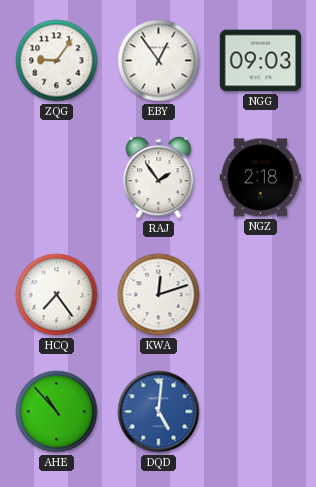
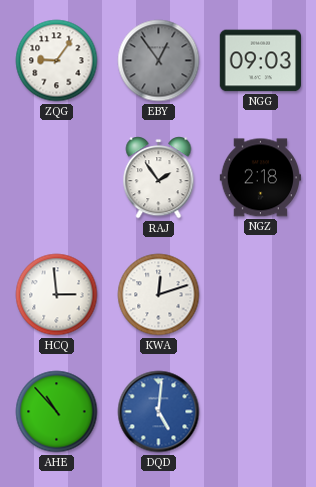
EBY dial: white -> grey
HCQ: 7:24 -> 2:59
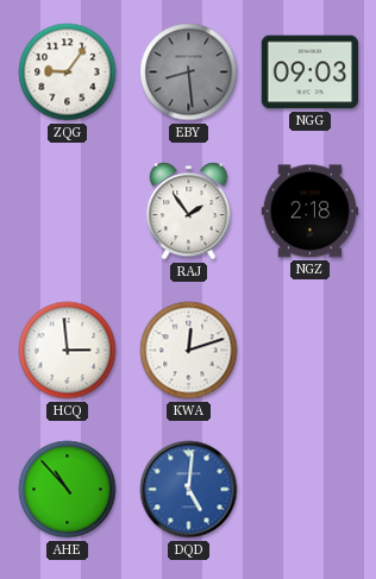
EBY: 12:54 -> 8:29
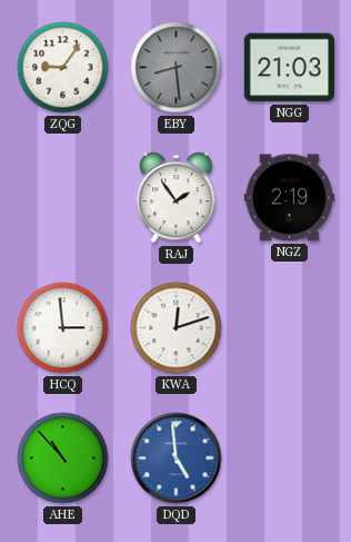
NGG: 09:03 -> 21:03
NGZ: 2:18 -> 2:19
DQD: 5:01 -> 4:59
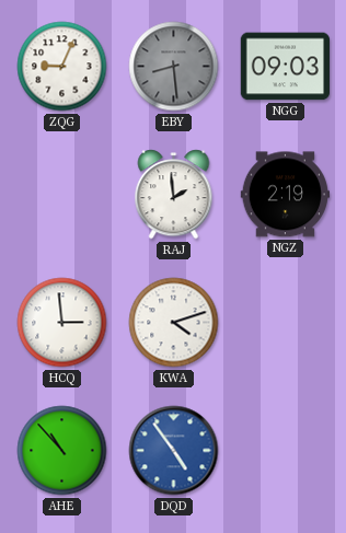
ZQG: 9:06 -> 9:04
NGG: 21:03 -> 09:03
RAJ: 1:54 -> 1:59
KWA: 12:12 -> 4:12
DQD: 4:59 -> 4:54
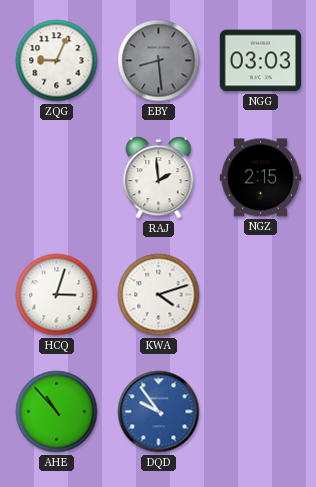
NGG: 09:03 -> 03:03
NGZ: 2:19 -> 2:15
HCQ: 2:59 -> 3:03
DQD: 4:54 -> 9:54
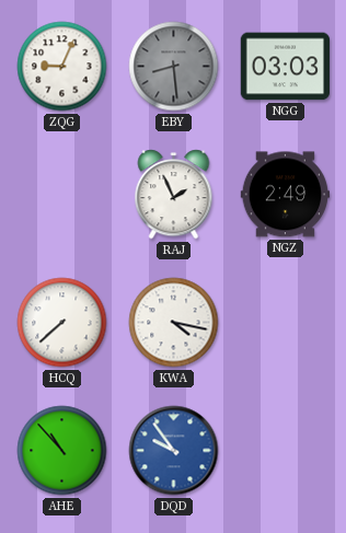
RAJ: 1:59 -> 1:56
NGZ: 2:15 -> 2:49
HCQ: 3:03 -> 7:38
KWA: 4:12 -> 4:17
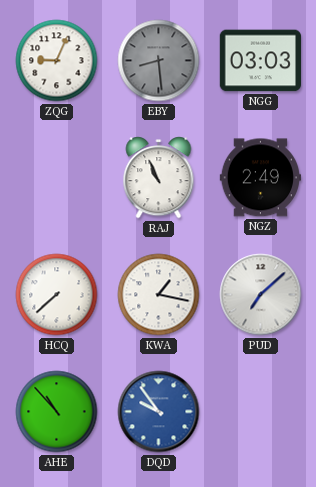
RAJ: 1:56 -> 10:56
KWA: 4:17 -> 1:17
PUD: none -> 7:08
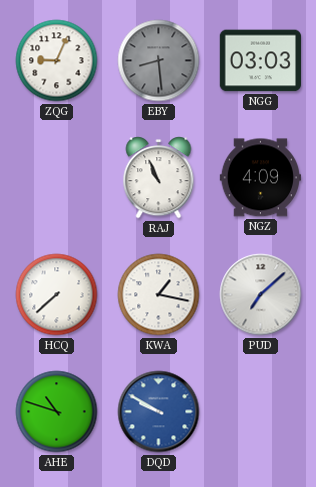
NGZ: 2:49 -> 4:09
AHE: 10:53 -> 10:48
DQD: 9:54 -> 9:50
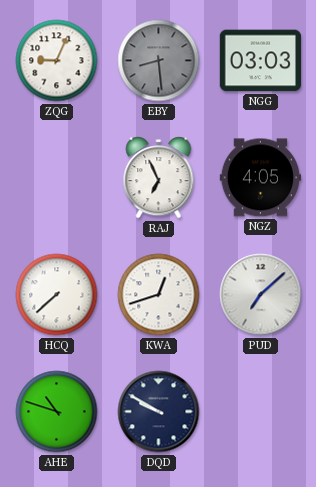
RAJ: 10:56 -> 6:56
NGZ: 4:09 -> 4:05
KWA: 1:17 -> 12:42
DQD dial: blue -> navy
